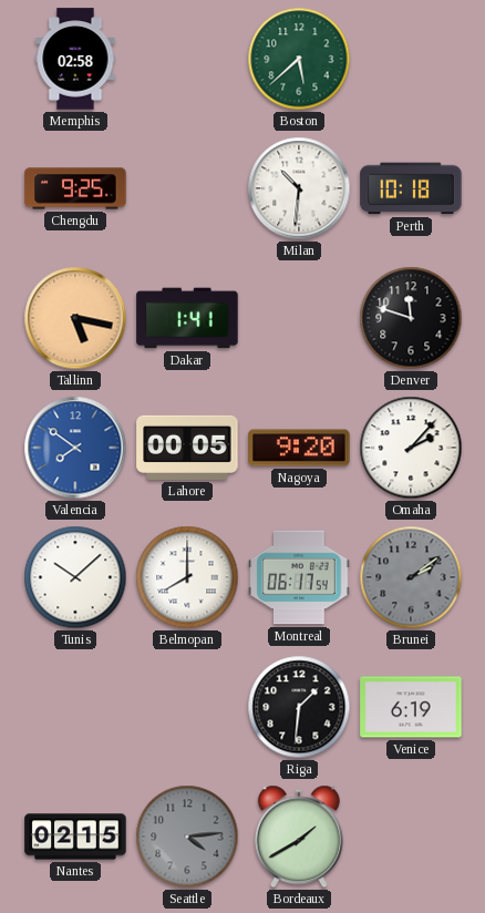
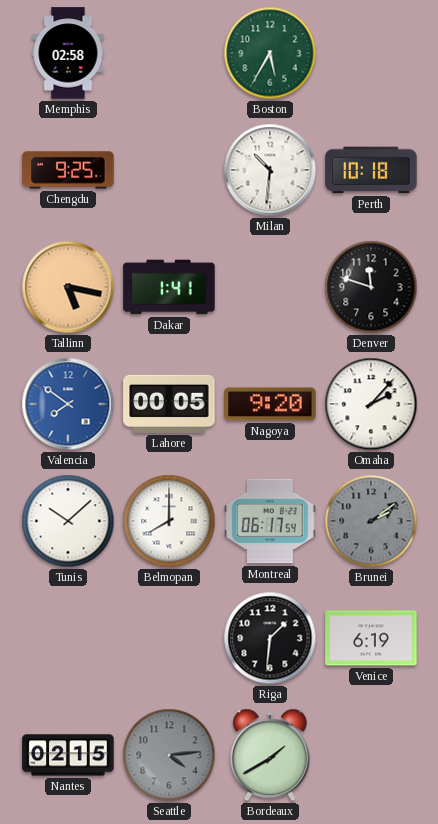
Boston: 5:38 -> 5:35
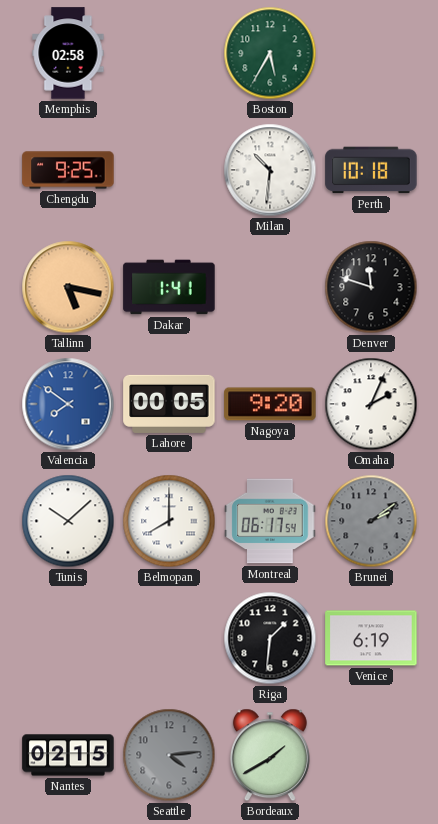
Omaha: 2:07 -> 2:04
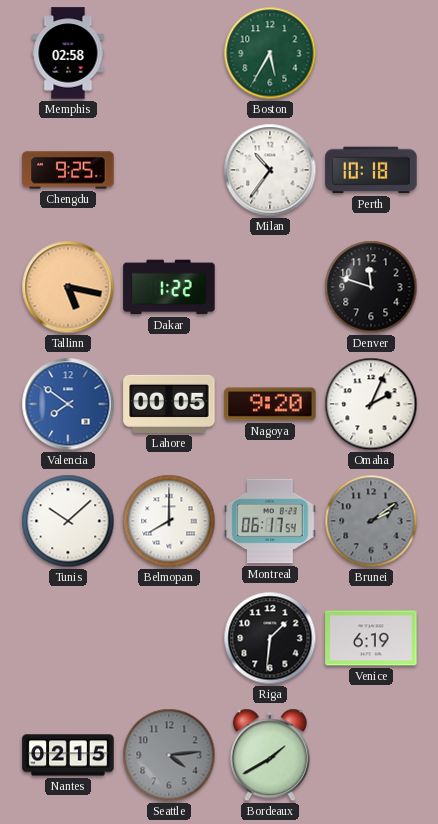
Milan: 10:31 -> 10:36
Dakar: 1:41 -> 1:22
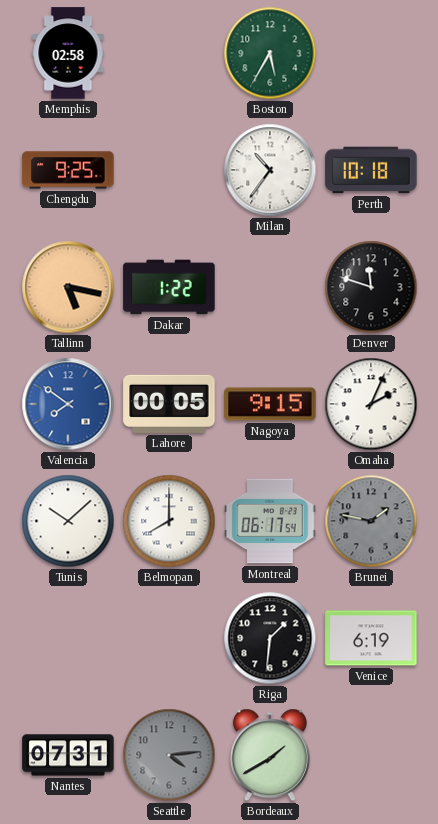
Nagoya: 9:20 -> 9:15
Brunei: 2:09 -> 1:47
Nantes: 02:15 -> 07:31
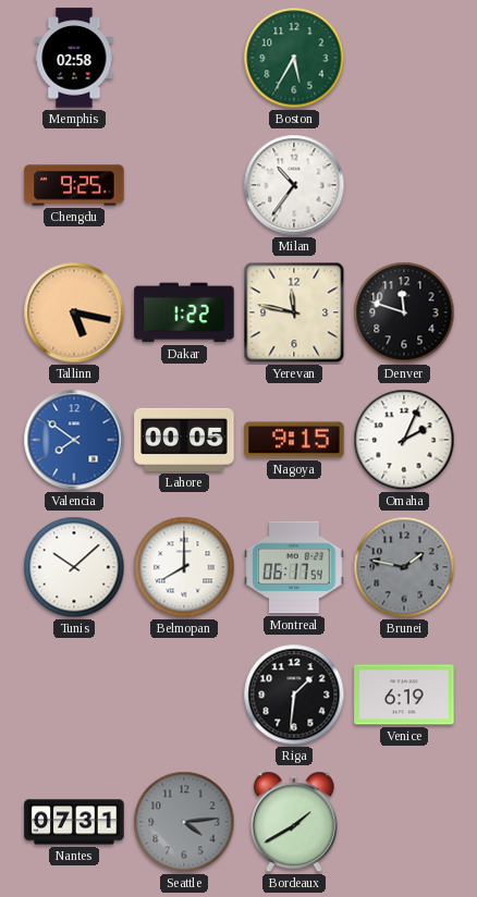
Perth: 10:18 -> none
Yerevan: none -> 11:47
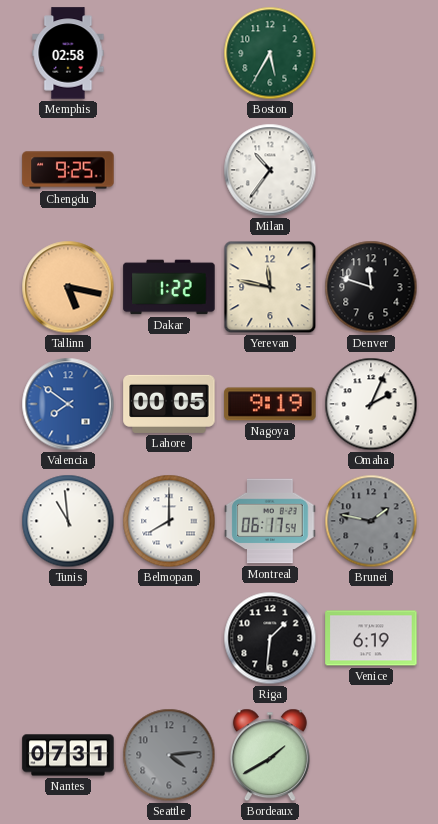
Nagoya: 9:15 -> 9:19
Tunis: 10:08 -> 10:59
